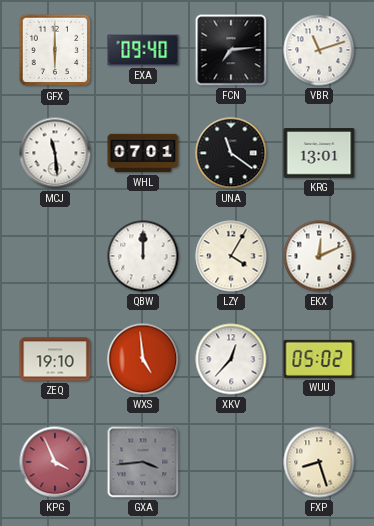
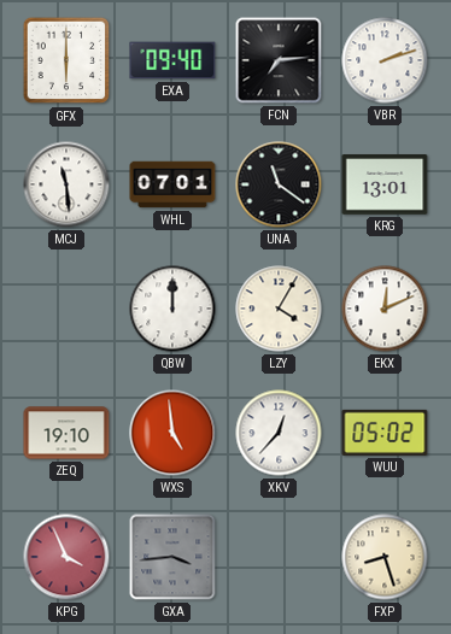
VBR: 11:12 -> 2:12
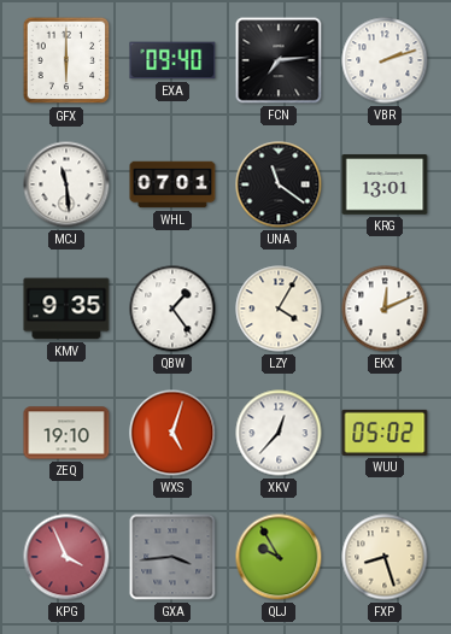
KMV: none -> 9:35
QBW: 12:00 -> 1:24
WXS: 4:59 -> 5:03
QLJ: none -> 9:55
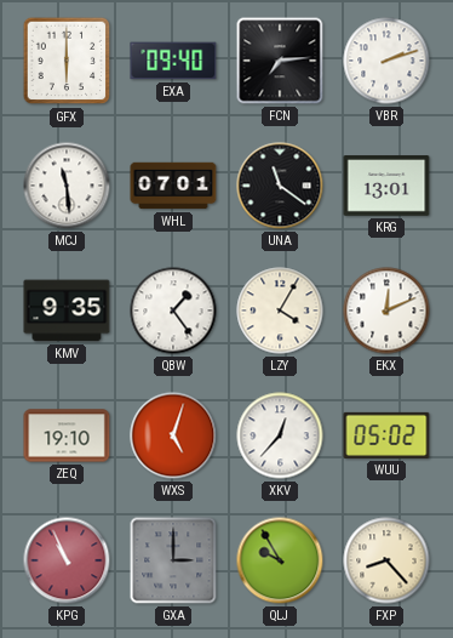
KPG: 3:56 -> 10:56
GXA: 3:44 -> 3:00
FXP: 8:27 -> 8:23
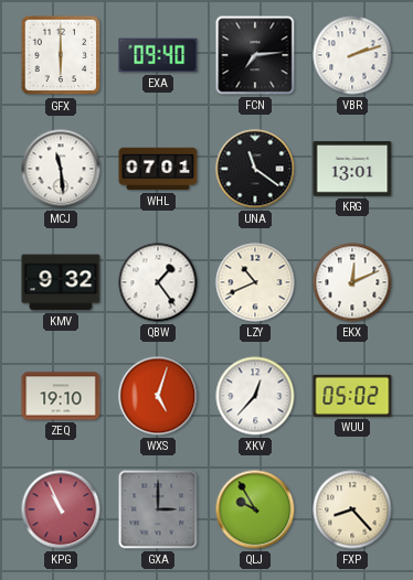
KMV: 9:35 -> 9:32
LZY: 4:05 -> 10:41
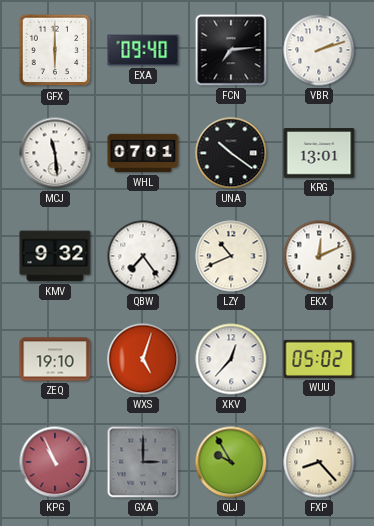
UNA: 11:21 -> 10:21
QBW: 1:24 -> 7:24
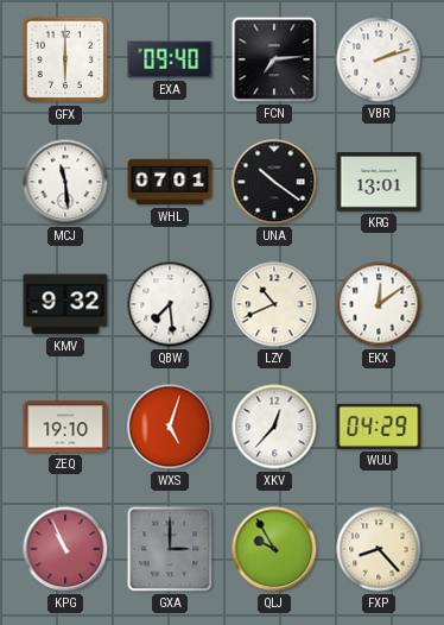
QBW: 7:24 -> 7:29
EKX: 12:11 -> 12:09
WUU: 05:02 -> 04:29
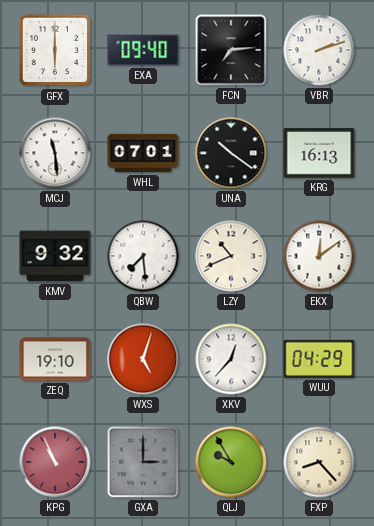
KRG: 13:01 -> 16:13
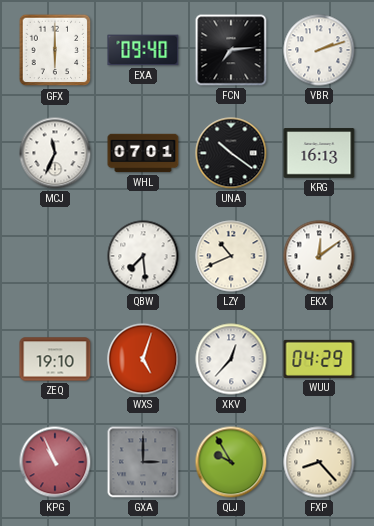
MCJ: 11:29 -> 11:34
KMV: 9:32 -> none
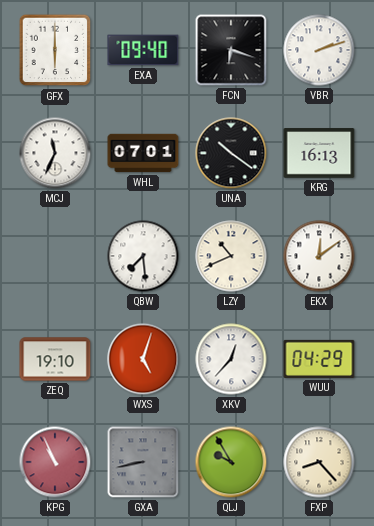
FCN: 7:14 -> 6:18
GXA: 3:00 -> 8:43
